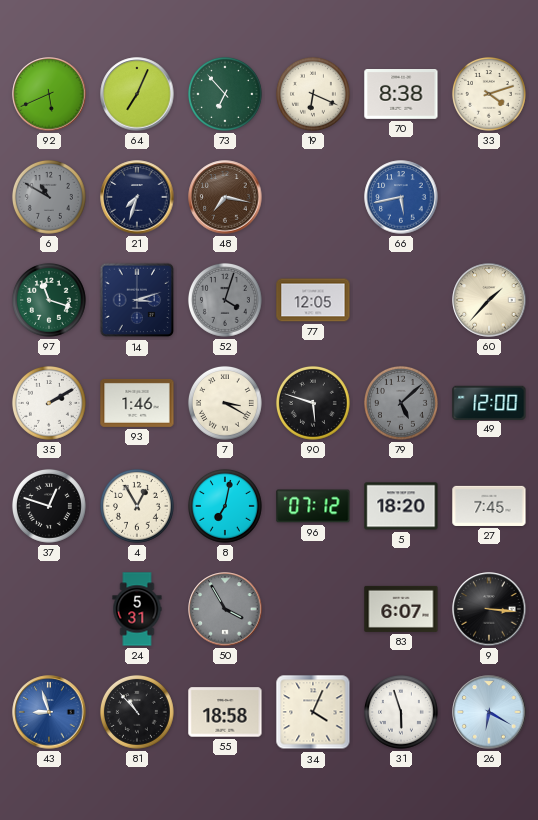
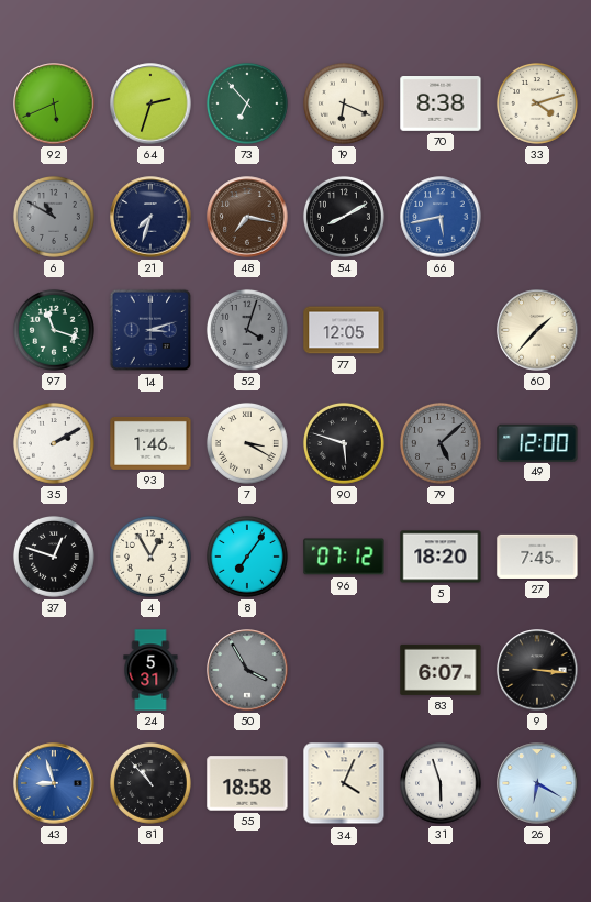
64: 7:04 -> 2:33
54: none -> 8:10
8: 7:02 -> 7:06
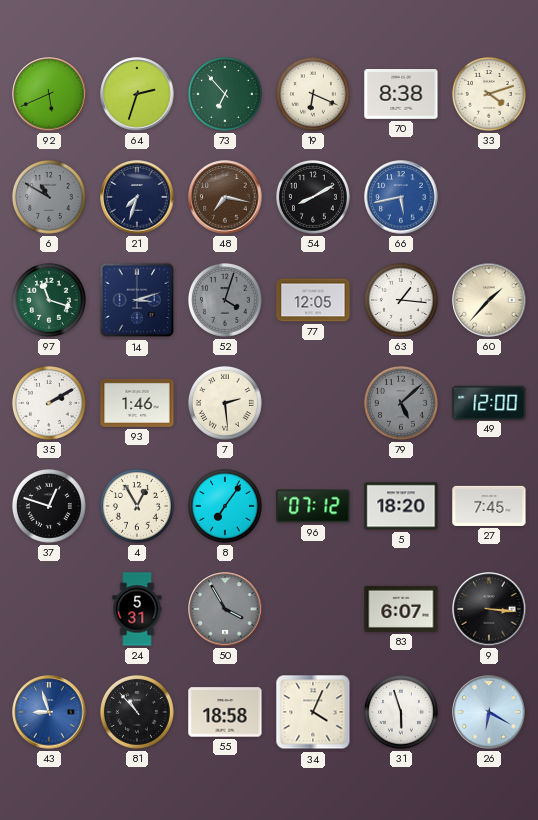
63: none -> 1:16
7: 3:20 -> 2:29
90: 5:48 -> none
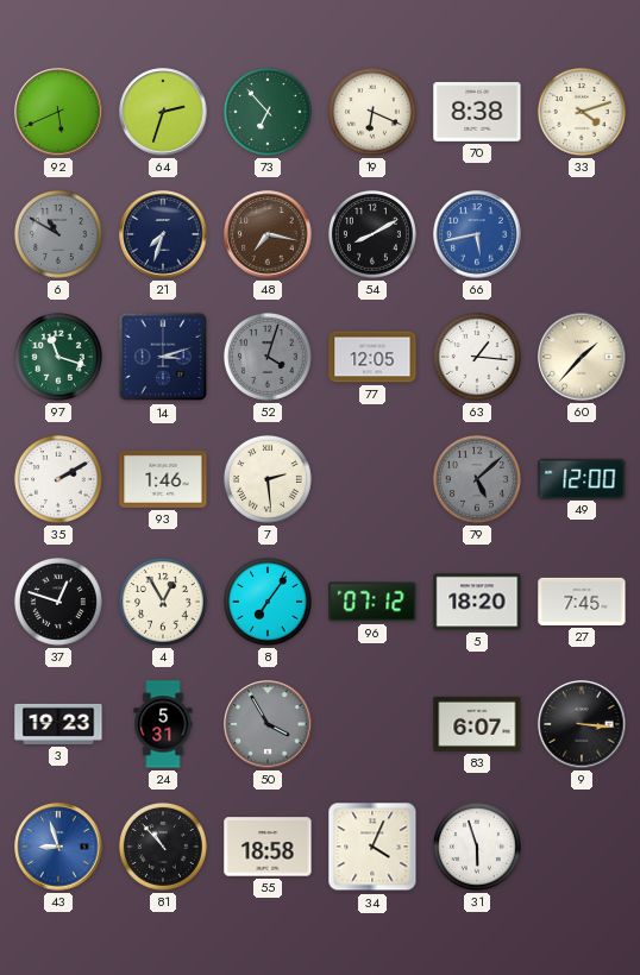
3: none -> 19:23
26: 6:20 -> none
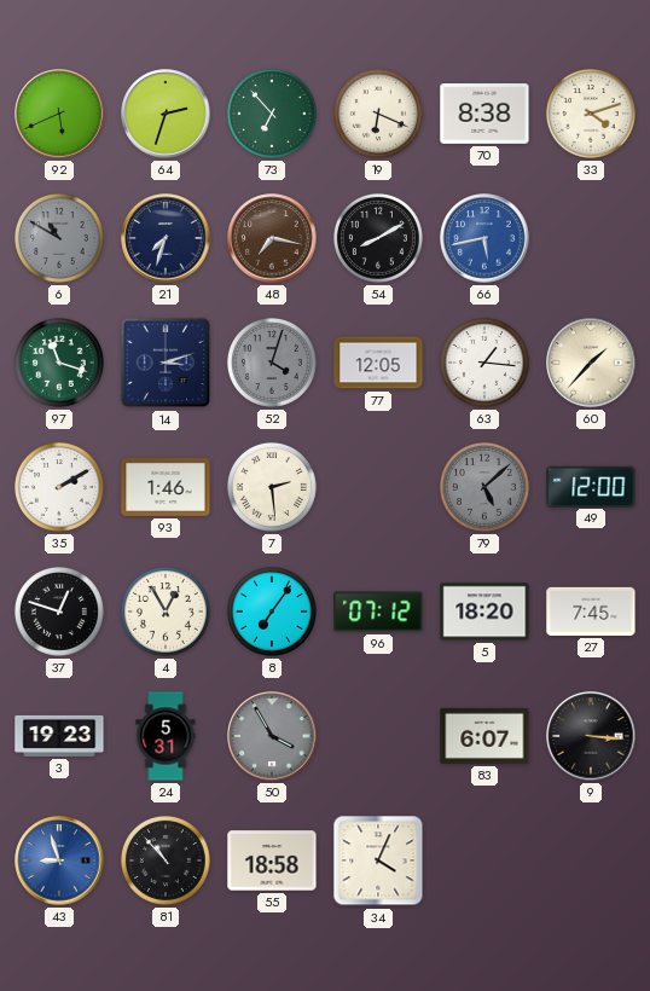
31: 5:57 -> none
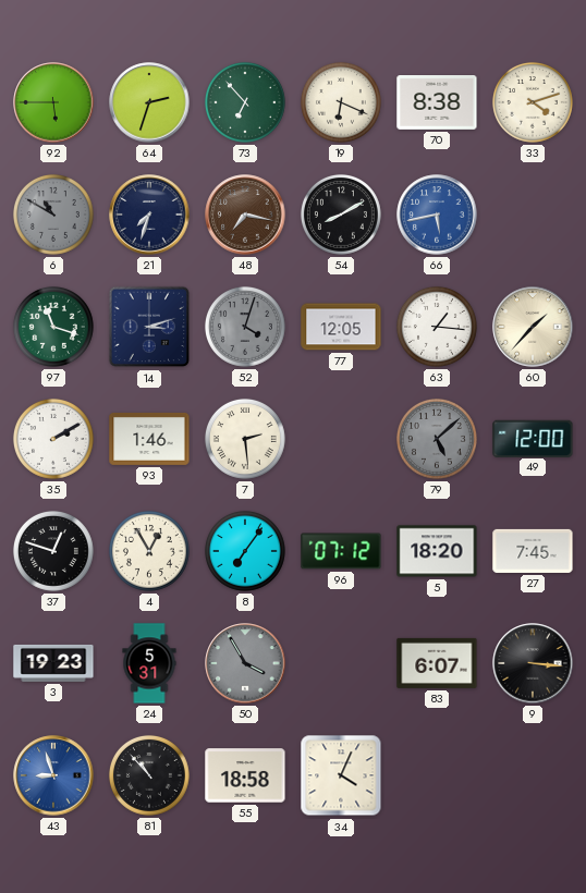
92: 5:41 -> 5:45
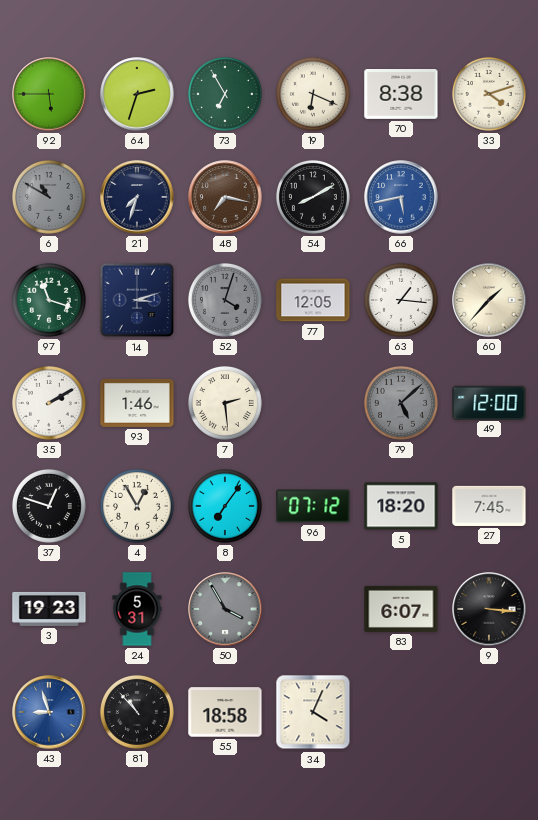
73: 6:53 -> 6:55
